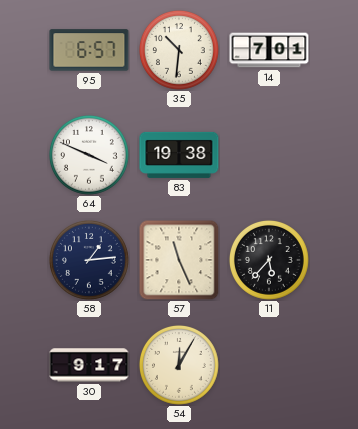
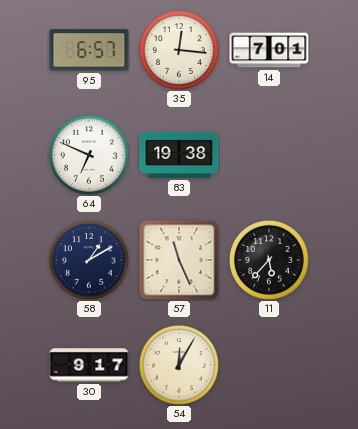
35: 10:31 -> 12:16
64: 3:49 -> 6:49
58: 1:14 -> 1:10
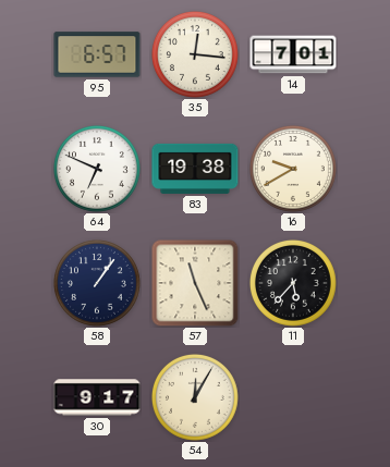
16: none -> 9:40
58: 1:10 -> 1:06
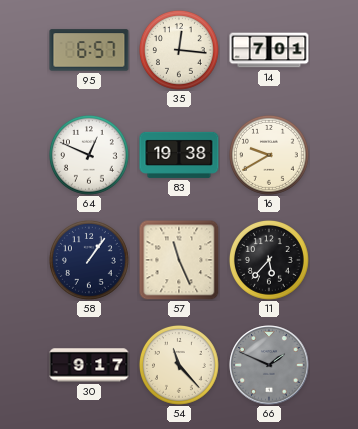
64: 6:49 -> 12:49
54: 12:05 -> 11:23
66: none -> 1:49
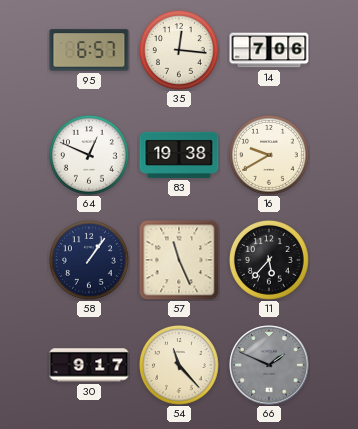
14: 7:01 -> 7:06
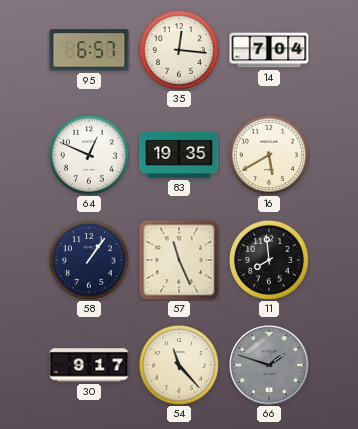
14: 7:06 -> 7:04
83: 19:38 -> 19:35
16: 9:40 -> 5:40
11: 5:37 -> 7:59
66: 1:49 -> 1:48
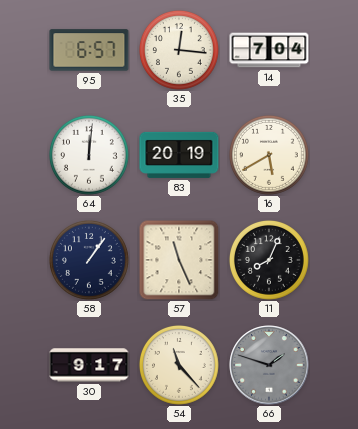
64: 12:49 -> 12:01
83: 19:35 -> 20:19
11: 7:59 -> 8:04
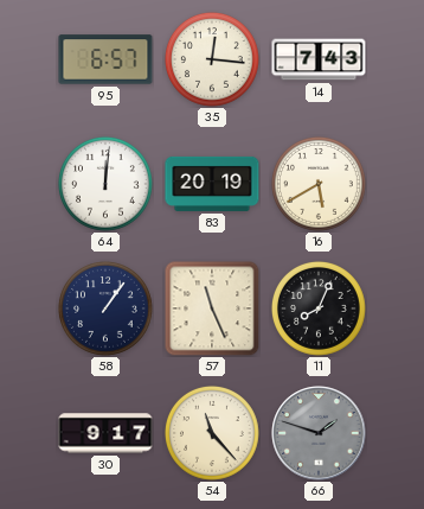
14: 7:04 -> 7:43
